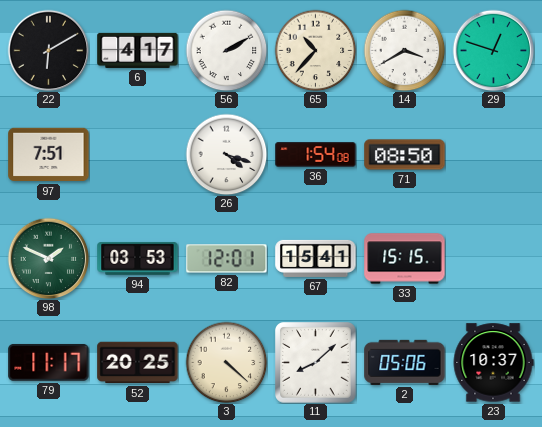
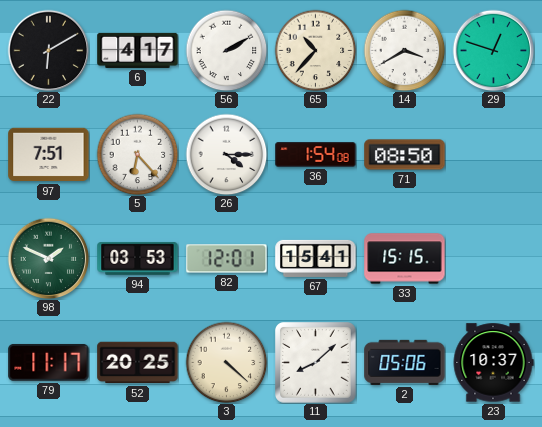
5: none -> 6:23
26: 4:18 -> 4:15
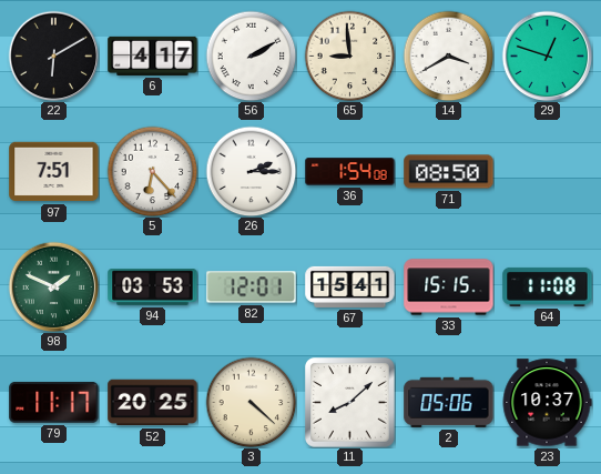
65: 10:37 -> 8:59
26: 4:15 -> 2:15
64: none -> 11:08
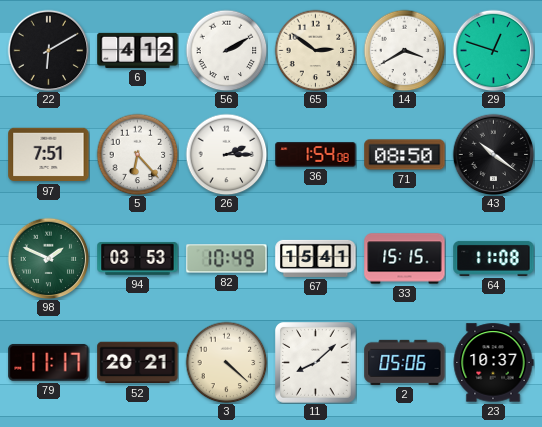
6: 4:17 -> 4:12
65: 8:59 -> 2:51
43: none -> 10:21
82: 12:01 -> 10:49
52: 20:25 -> 20:21
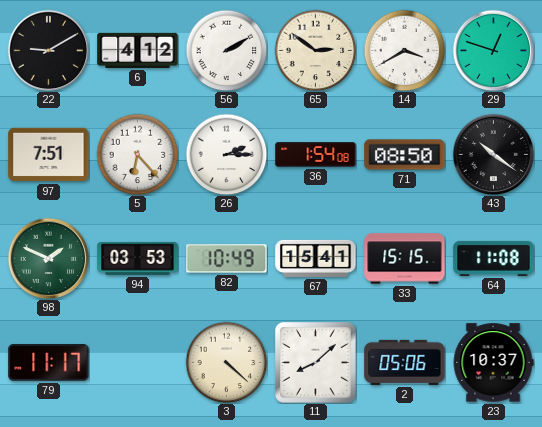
22: 6:10 -> 9:10
52: 20:21 -> none
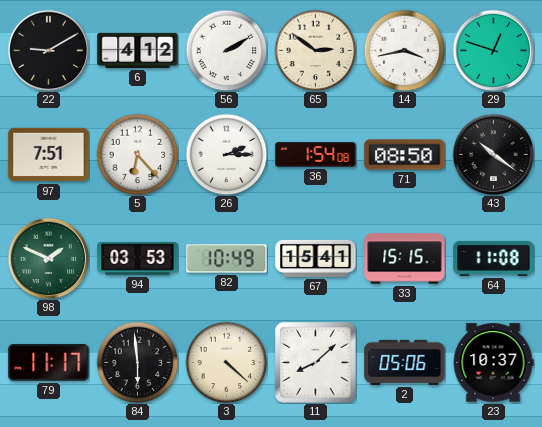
14: 3:40 -> 3:43
84: none -> 5:59
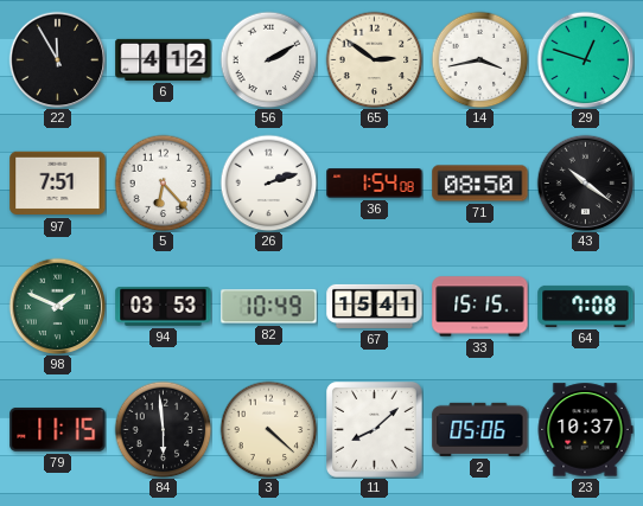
22: 9:10 -> 11:55
26: 2:15 -> 2:12
64: 11:08 -> 7:08
79: 11:17 -> 11:15
